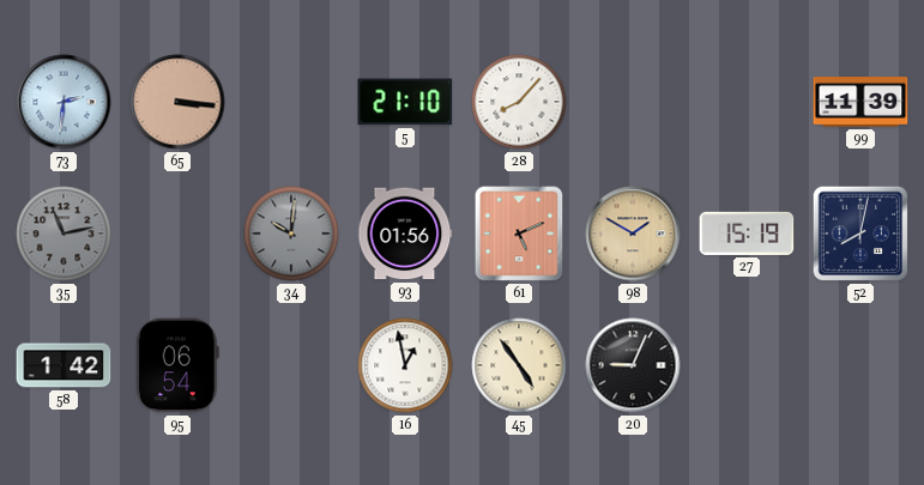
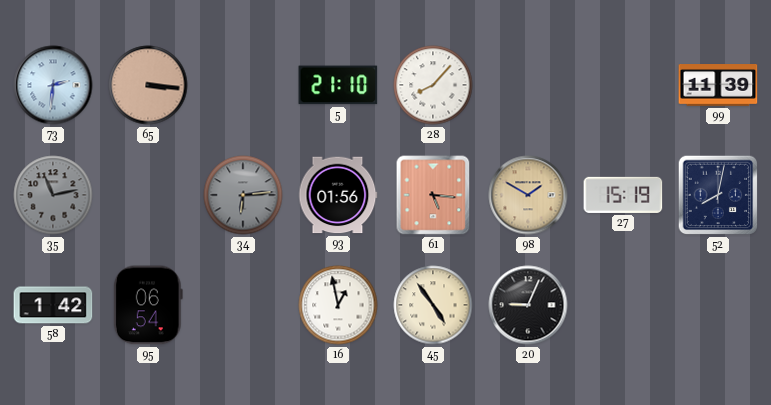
34: 10:01 -> 6:14
61: 5:11 -> 5:16
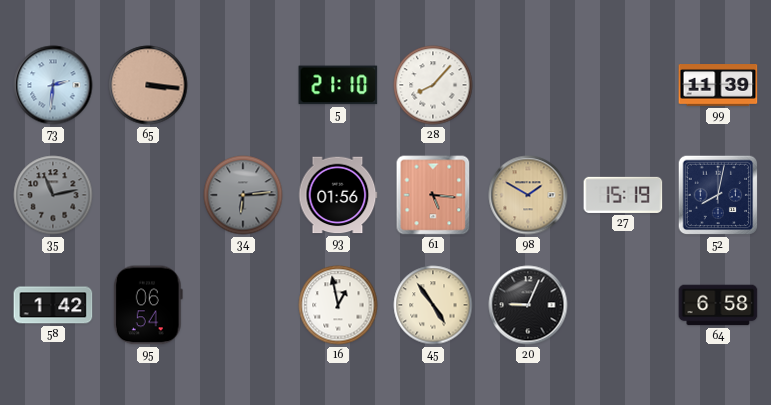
64: none -> 6:58
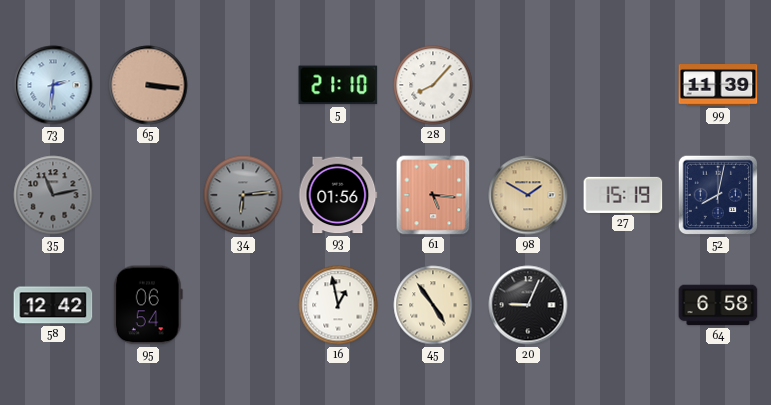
58: 1:42 -> 12:42
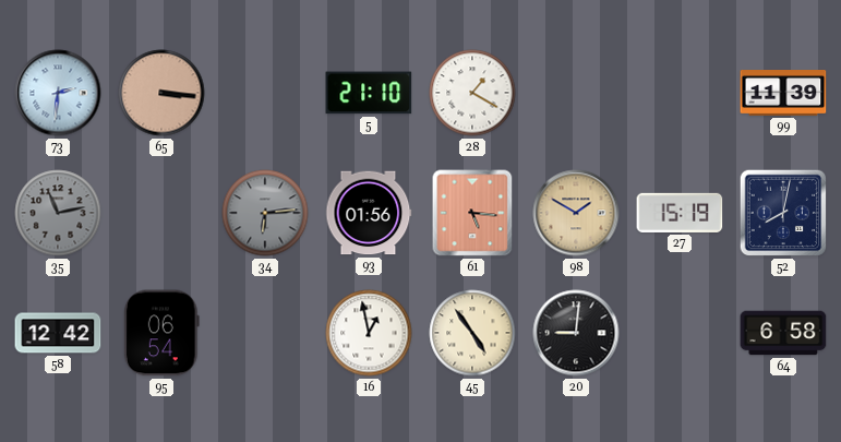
28: 8:07 -> 1:20
20: 9:04 -> 9:01
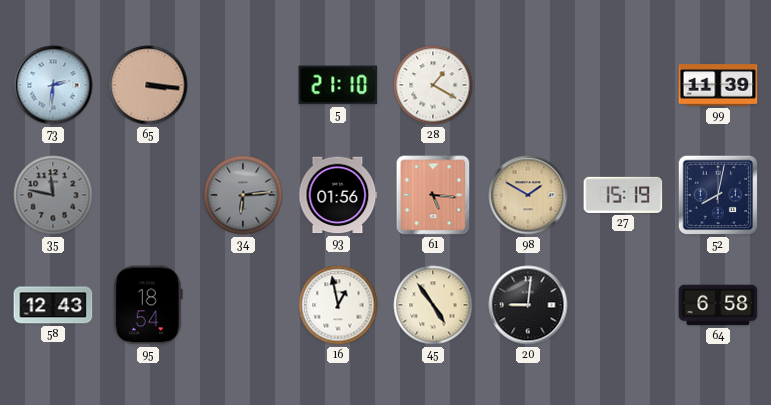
35: 11:13 -> 11:47
58: 12:42 -> 12:43
95: 06:54 -> 18:54
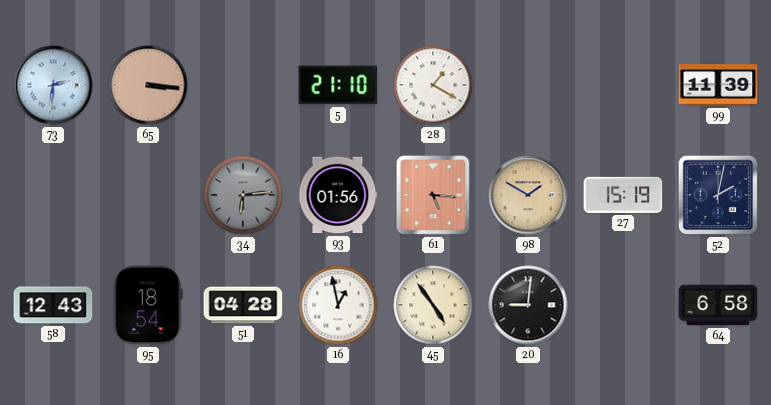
35: 11:47 -> none
52: 8:02 -> 2:02
51: none -> 04:28
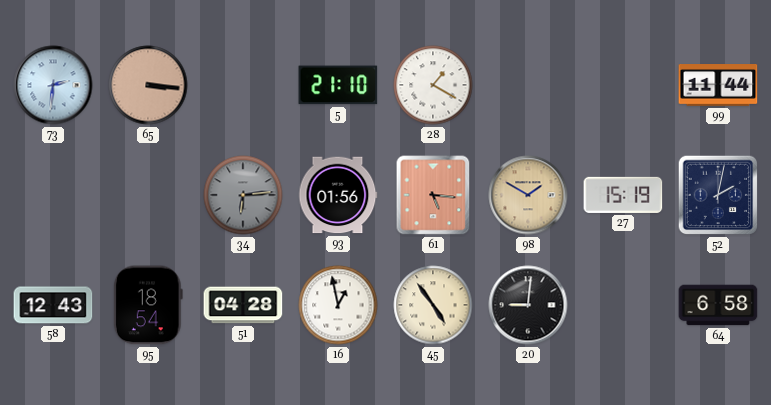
99: 11:39 -> 11:44
